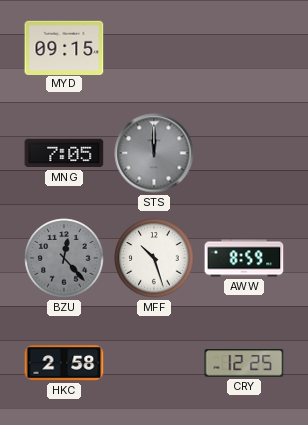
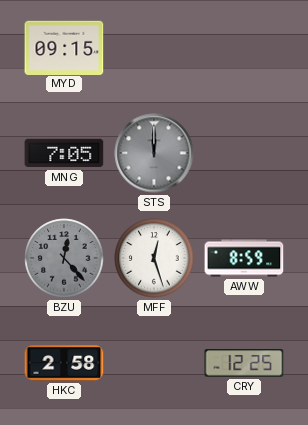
MFF: 10:27 -> 12:27
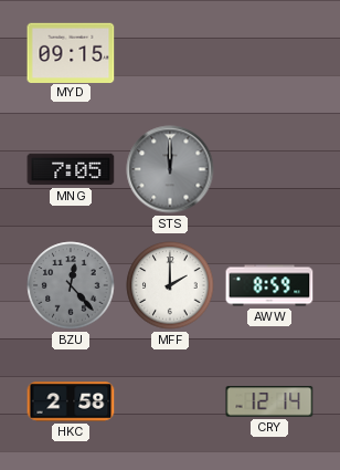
MFF: 12:27 -> 2:00
CRY: 12:25 -> 12:14
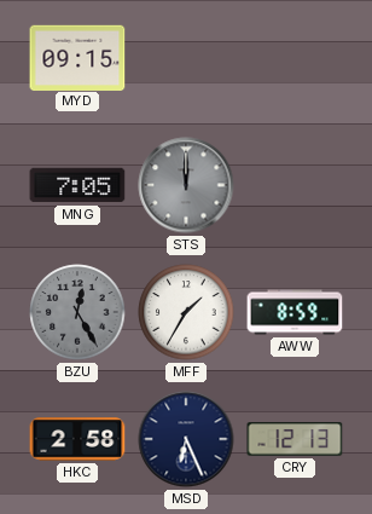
BZU: 12:23 -> 12:25
MFF: 2:00 -> 1:35
MSD: none -> 6:26
CRY: 12:14 -> 12:13
